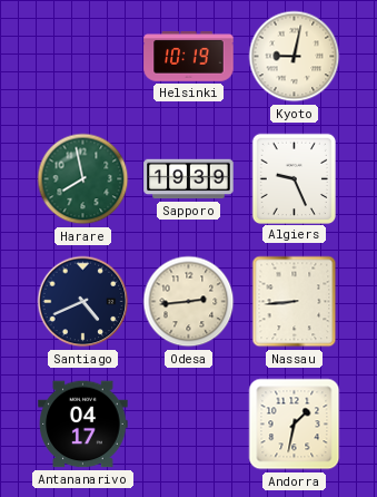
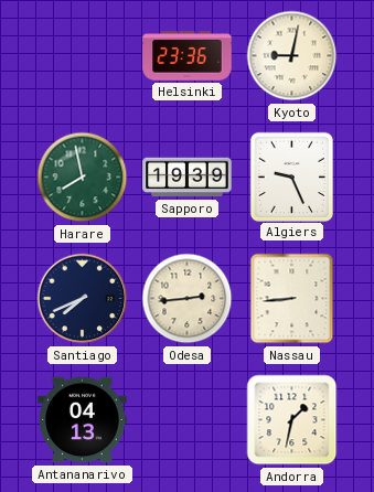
Helsinki: 10:19 -> 23:36
Santiago: 4:41 -> 7:41
Antananarivo: 04:17 -> 04:13
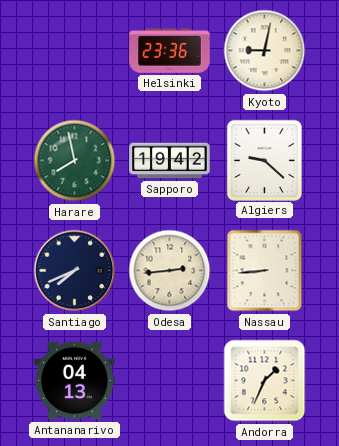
Sapporo: 19:39 -> 19:42
Algiers: 9:26 -> 9:22
Andorra: 1:32 -> 1:34
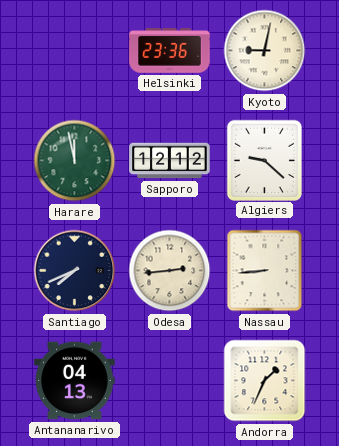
Harare: 7:58 -> 11:58
Sapporo: 19:42 -> 12:12
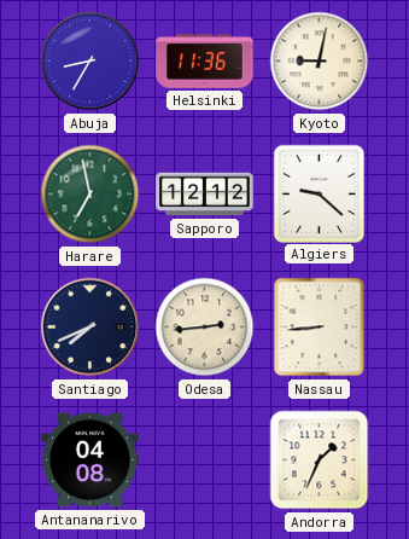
Abuja: none -> 8:35
Helsinki: 23:36 -> 11:36
Harare: 11:58 -> 6:58
Antananarivo: 04:13 -> 04:08
